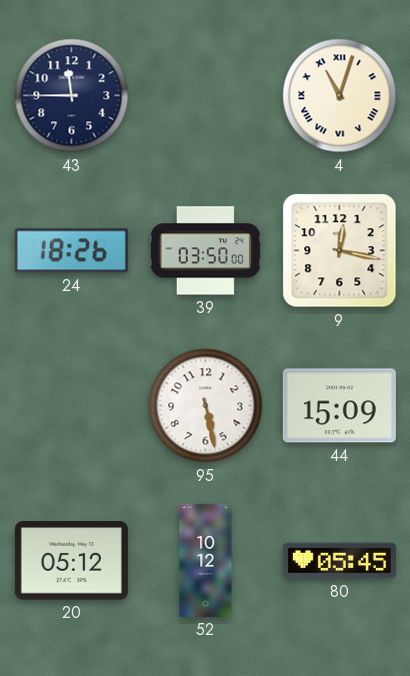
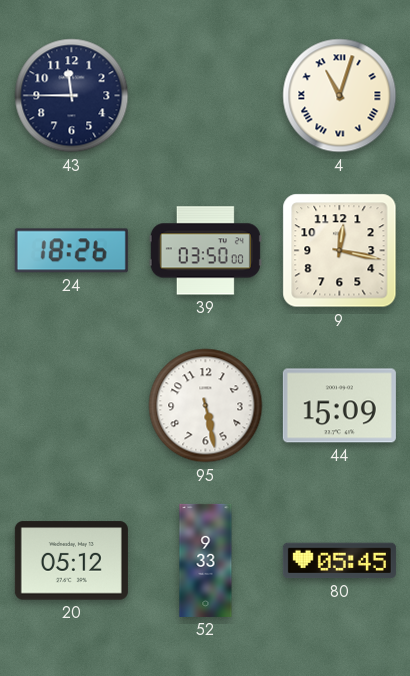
52: 10:12 -> 9:33
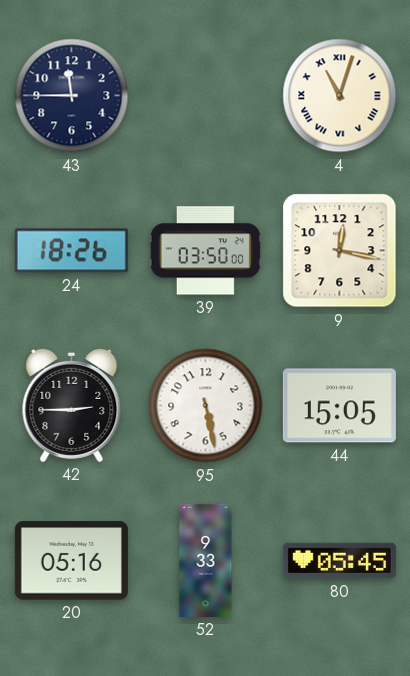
42: none -> 2:45
44: 15:09 -> 15:05
20: 05:12 -> 05:16
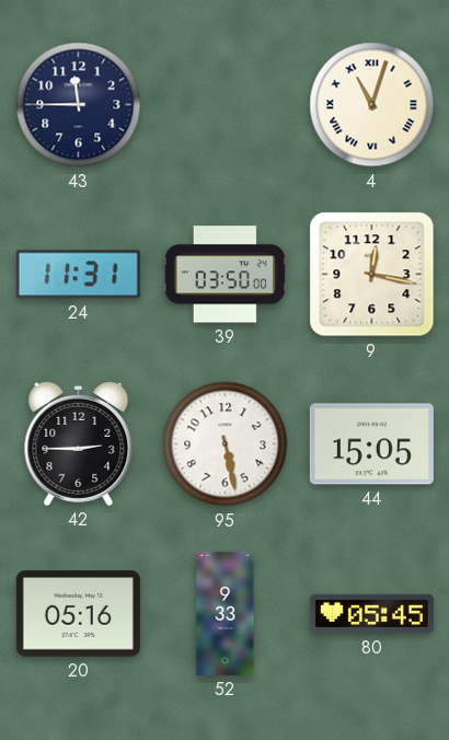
24: 18:26 -> 11:31
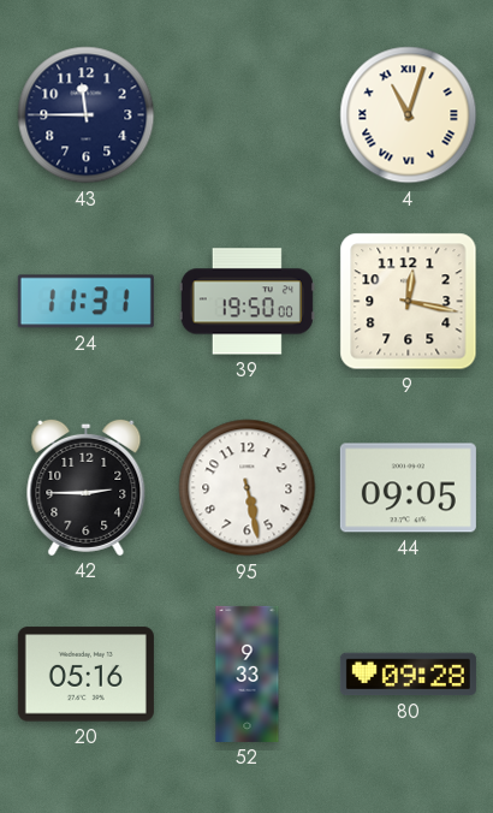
39: 03:50 -> 19:50
44: 15:05 -> 09:05
80: 05:45 -> 09:28
